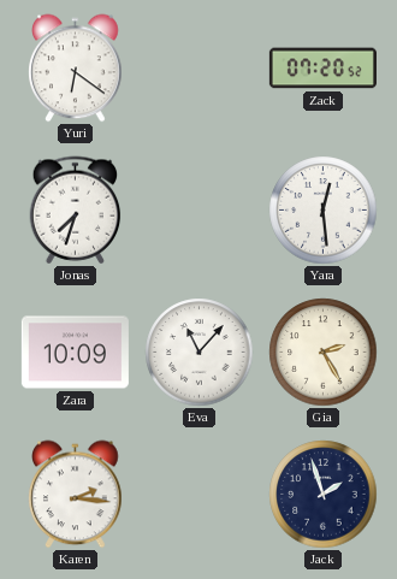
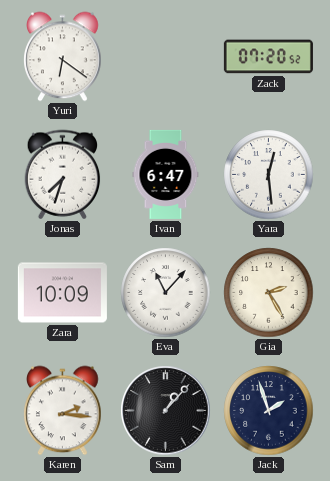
Ivan: none -> 6:47
Sam: none -> 1:07
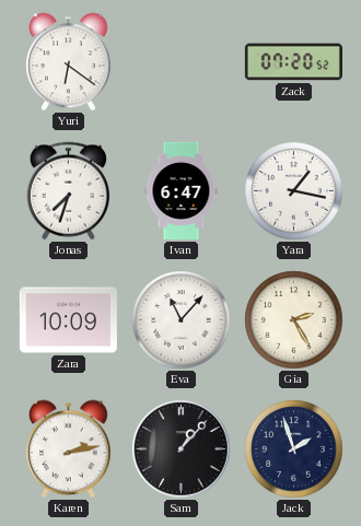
Yara: 12:29 -> 1:17
Karen: 2:16 -> 2:13
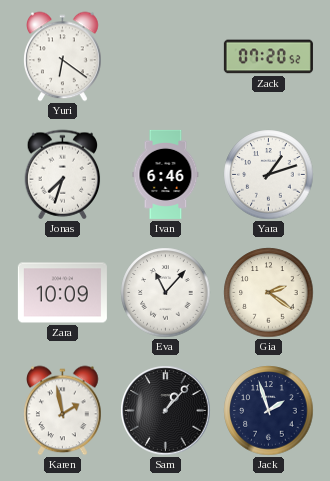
Ivan: 6:47 -> 6:46
Yara: 1:17 -> 1:12
Gia: 2:25 -> 2:21
Karen: 2:13 -> 1:58
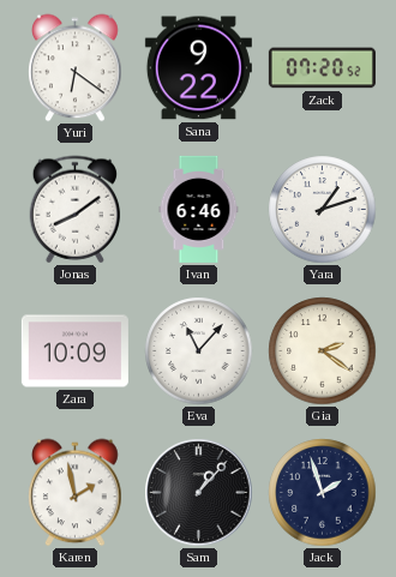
Sana: none -> 9:22
Jonas: 7:33 -> 8:09
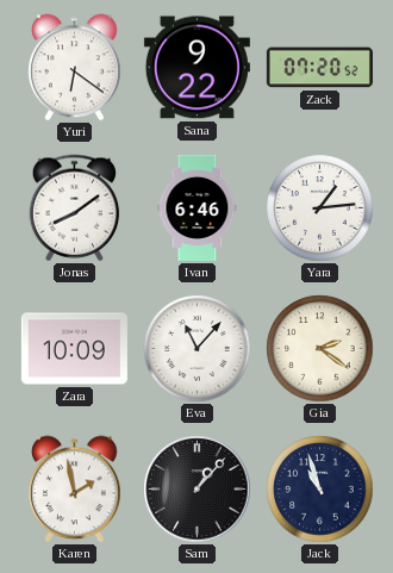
Yara: 1:12 -> 1:14
Jack: 1:57 -> 10:57
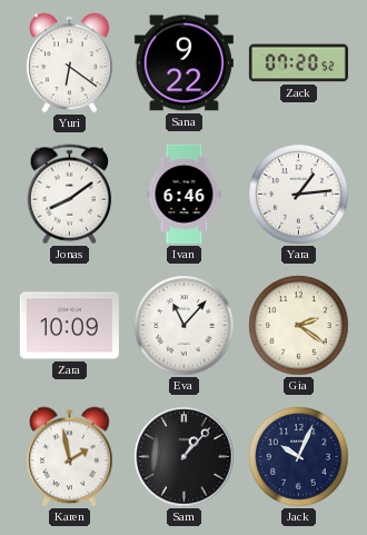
Jack: 10:57 -> 10:04
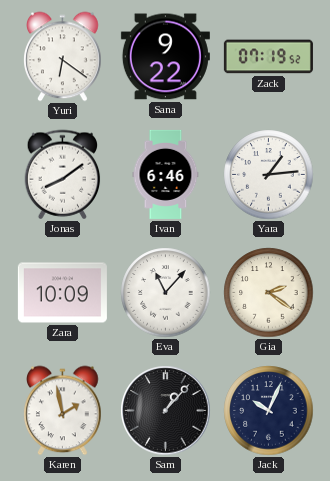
Zack: 07:20 -> 07:19
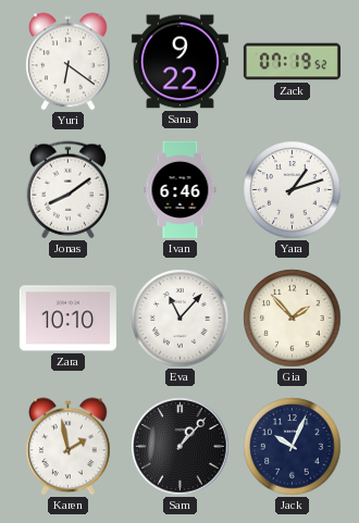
Yara: 1:14 -> 1:12
Zara: 10:09 -> 10:10
Gia: 2:21 -> 1:53
